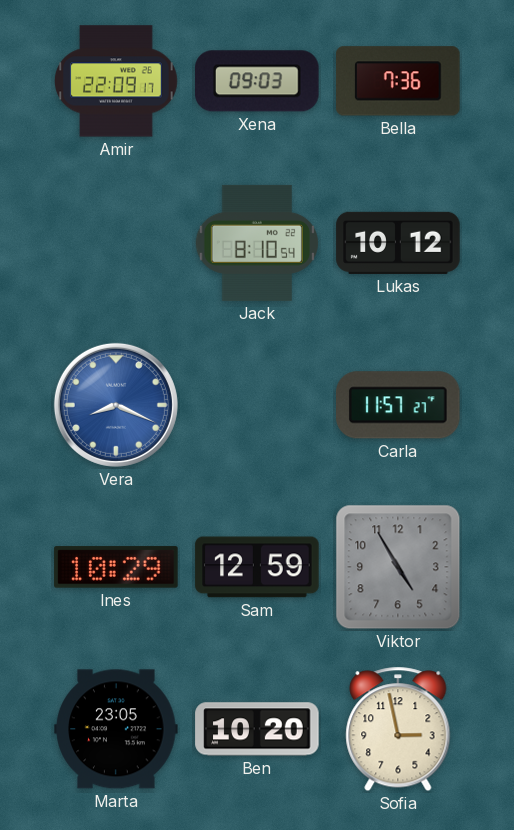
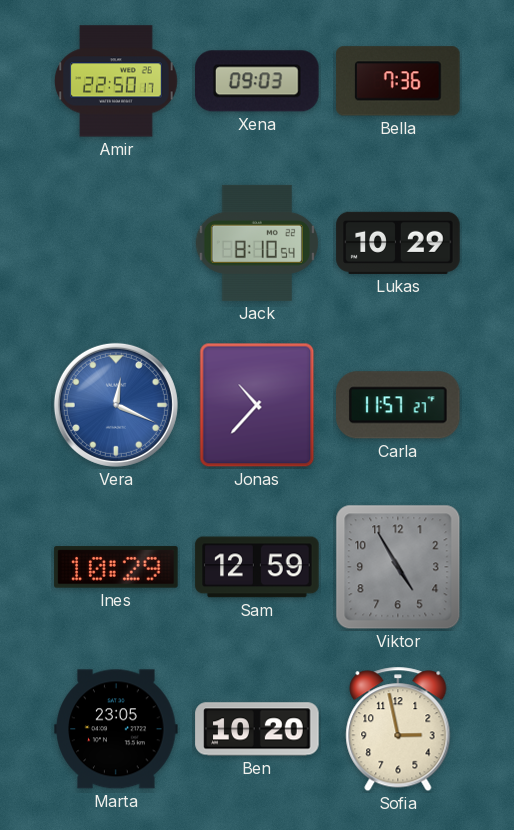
Amir: 22:09 -> 22:50
Lukas: 10:12 -> 10:29
Vera: 8:19 -> 12:19
Jonas: none -> 10:37
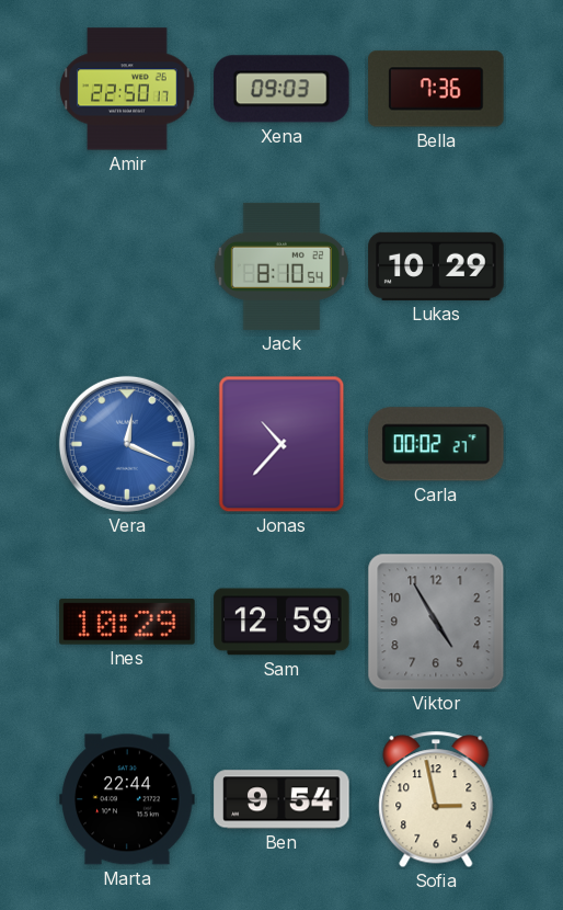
Carla: 11:57 -> 00:02
Marta: 23:05 -> 22:44
Ben: 10:20 -> 9:54
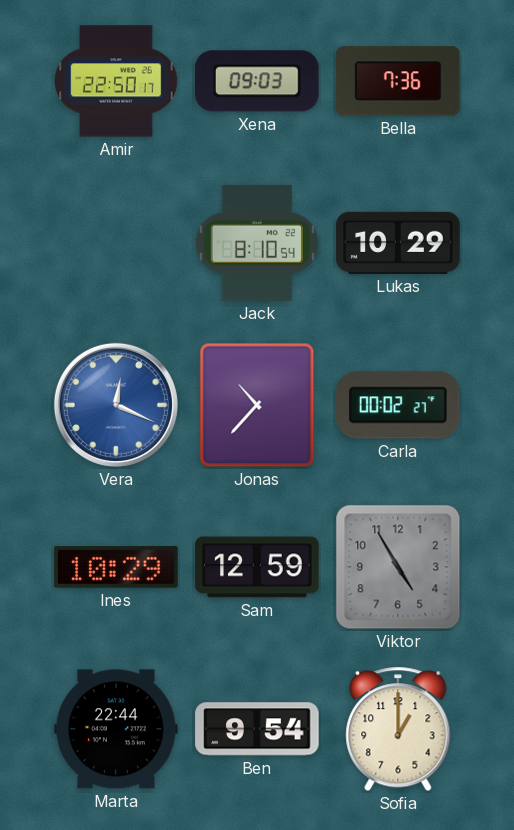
Sofia: 2:58 -> 1:00
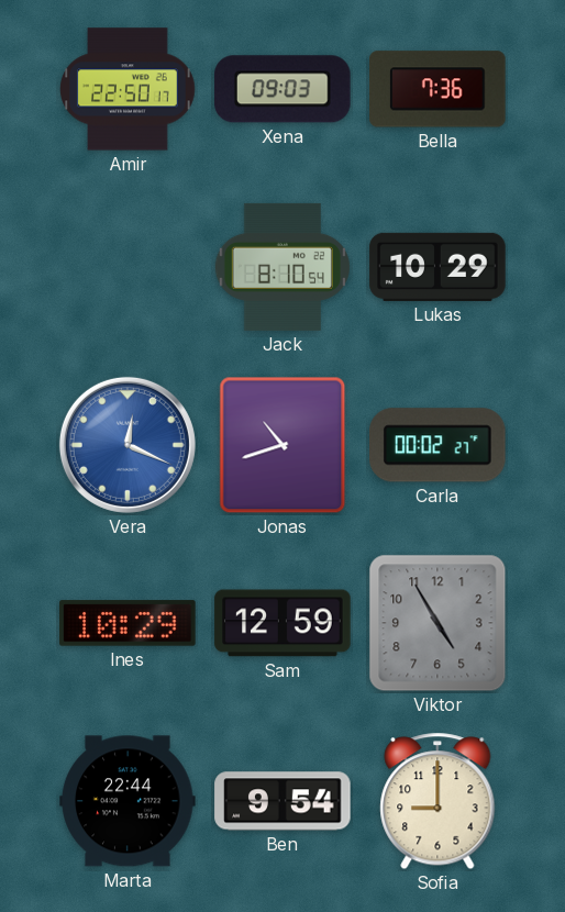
Jonas: 10:37 -> 10:42
Sofia: 1:00 -> 9:00
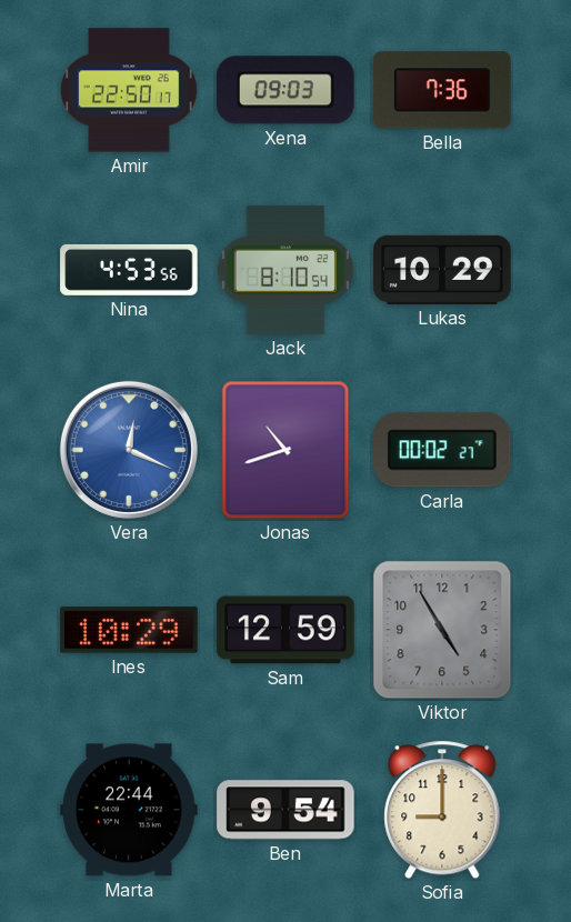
Nina: none -> 4:53
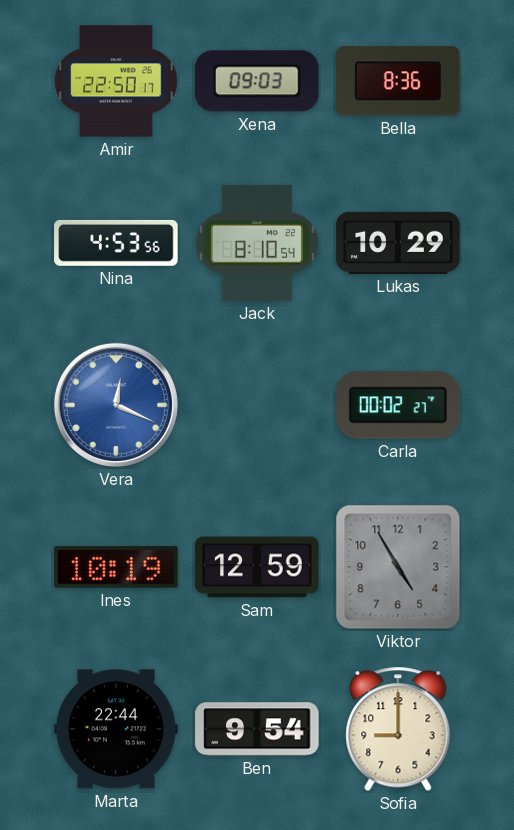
Bella: 7:36 -> 8:36
Jonas: 10:42 -> none
Ines: 10:29 -> 10:19
